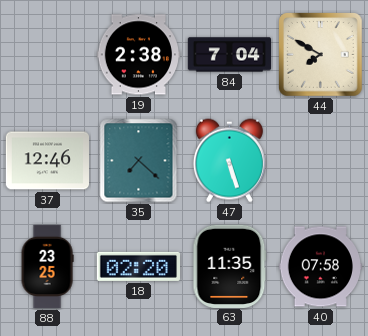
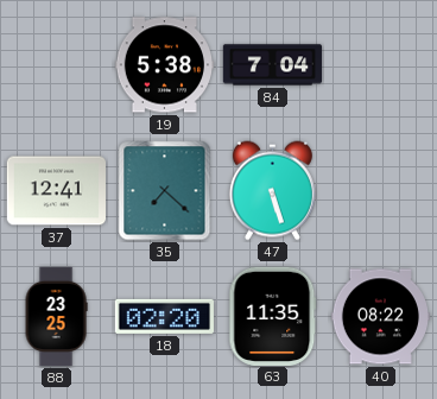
19: 2:38 -> 5:38
44: 7:50 -> none
37: 12:46 -> 12:41
40: 07:58 -> 08:22
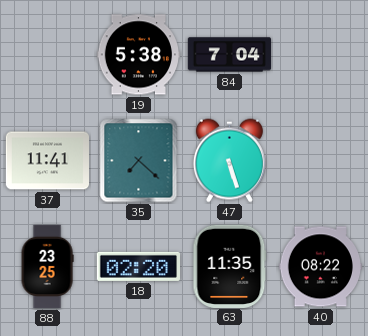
37: 12:41 -> 11:41
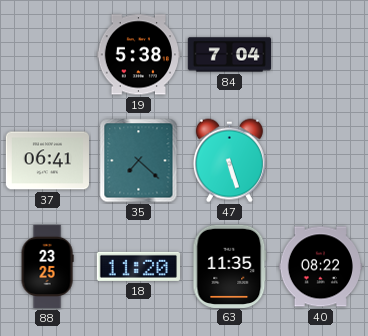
37: 11:41 -> 06:41
18: 02:20 -> 11:20
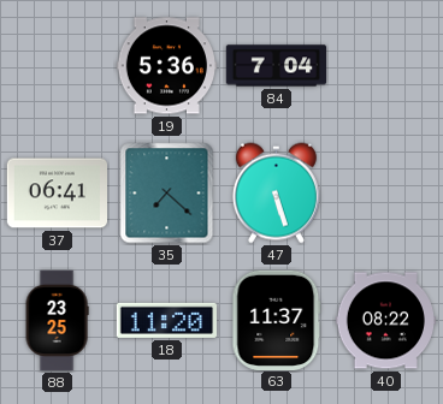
19: 5:38 -> 5:36
63: 11:35 -> 11:37
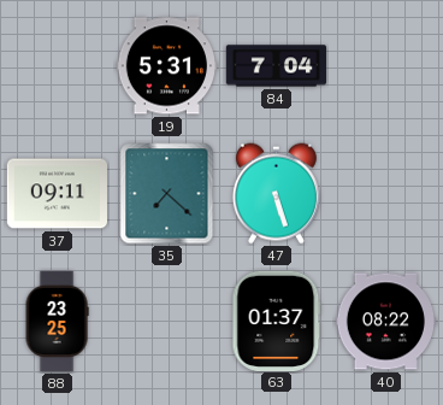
19: 5:36 -> 5:31
37: 06:41 -> 09:11
18: 11:20 -> none
63: 11:37 -> 01:37
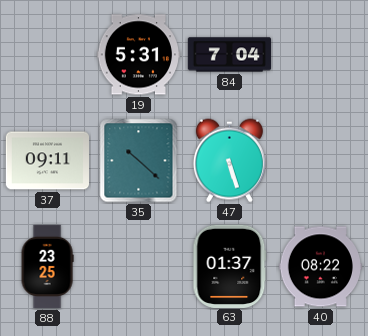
35: 7:22 -> 10:22
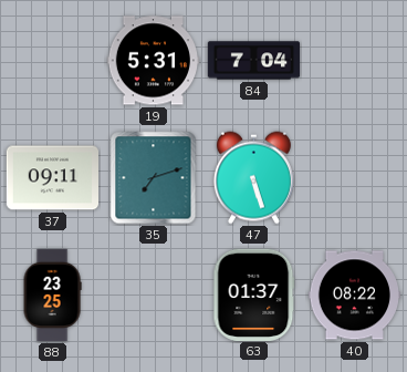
35: 10:22 -> 7:12
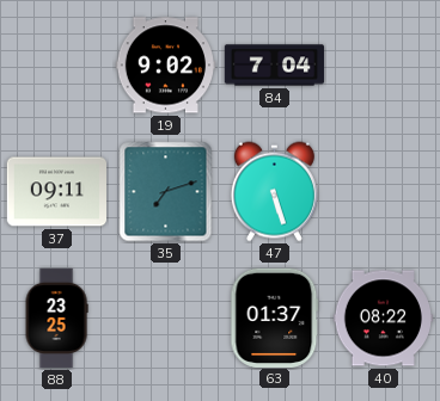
19: 5:31 -> 9:02
